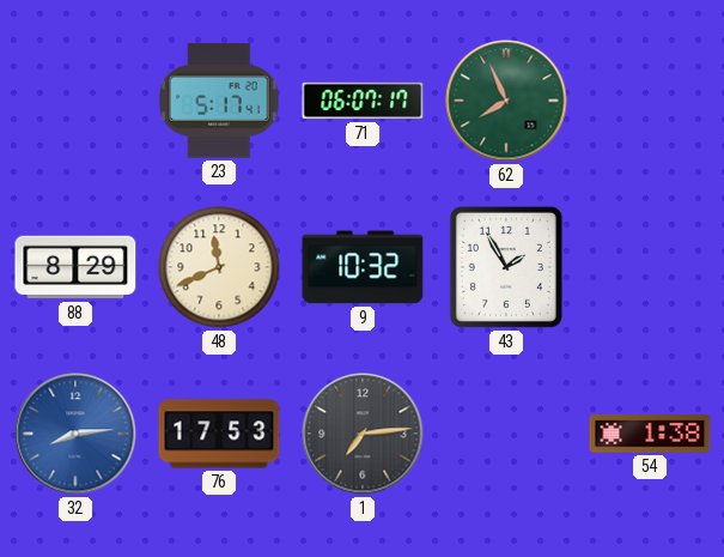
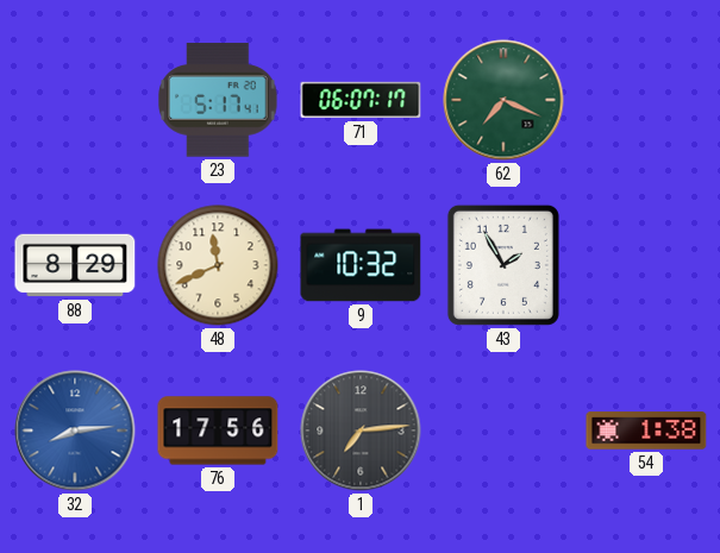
62: 7:56 -> 7:19
76: 17:53 -> 17:56
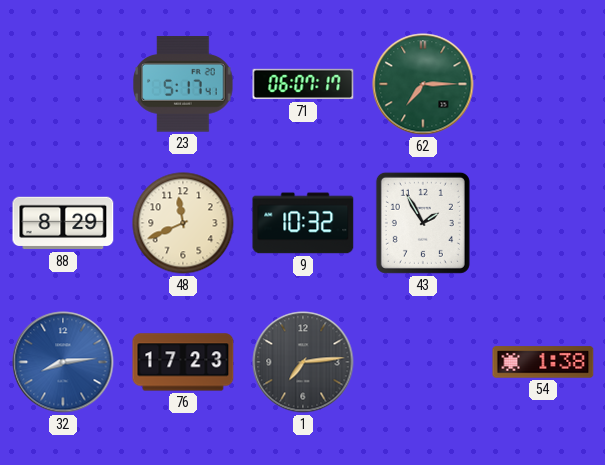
62: 7:19 -> 7:15
76: 17:56 -> 17:23
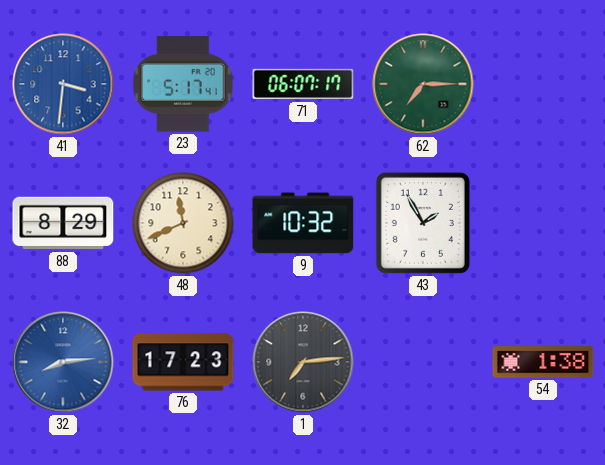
41: none -> 3:31
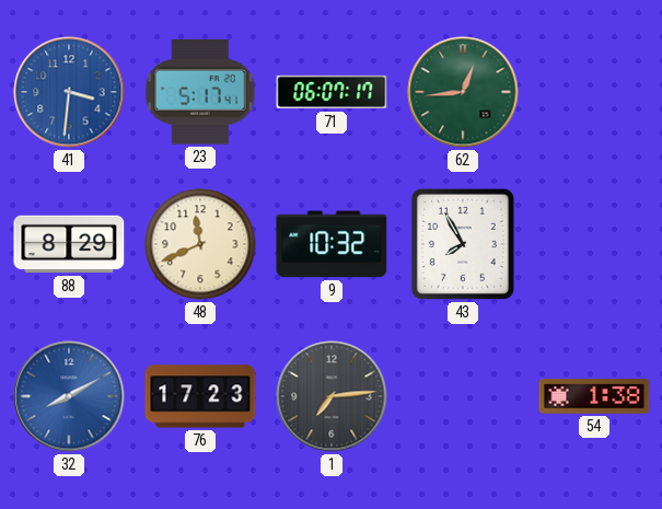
62: 7:15 -> 12:44
43: 1:55 -> 7:55
32: 8:14 -> 8:10
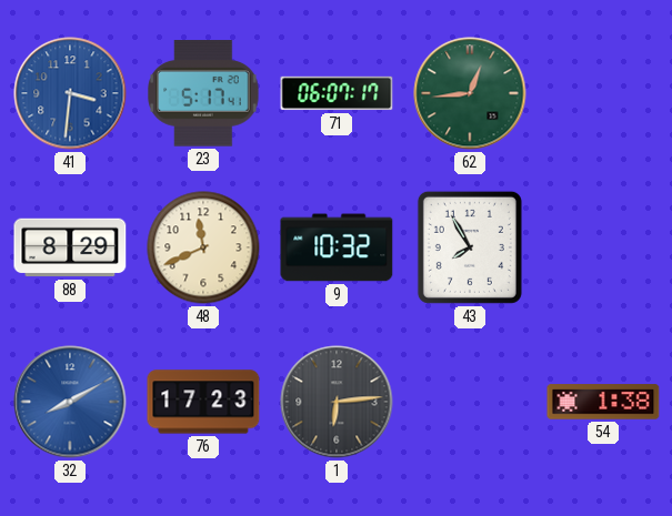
1: 7:14 -> 6:14
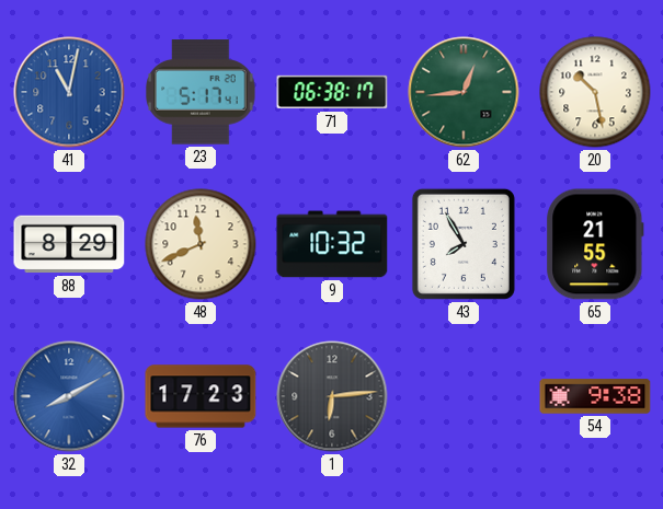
41: 3:31 -> 11:02
71: 06:07 -> 06:38
20: none -> 10:28
65: none -> 21:55
54: 1:38 -> 9:38
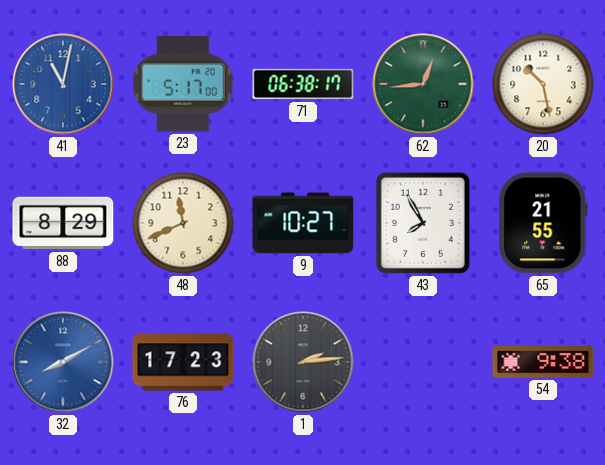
23: 5:17:41 -> 5:17:00
9: 10:32 -> 10:27
1: 6:14 -> 2:14
